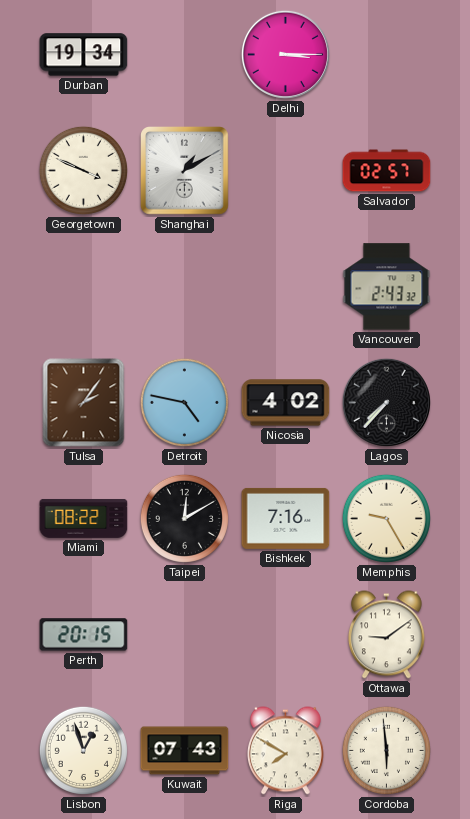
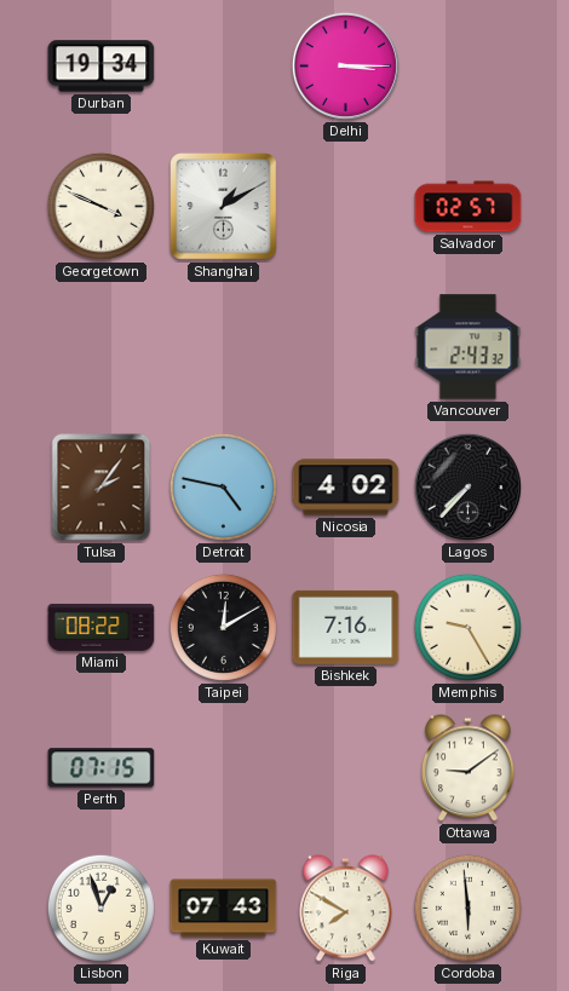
Perth: 20:15 -> 07:15
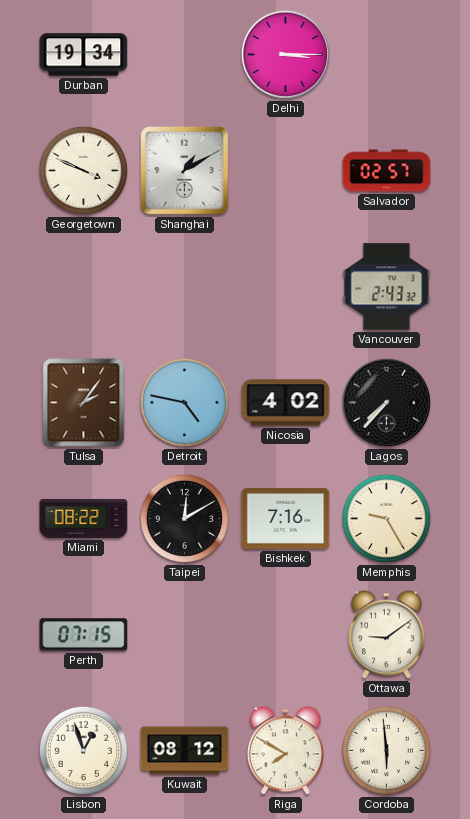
Kuwait: 07:43 -> 08:12
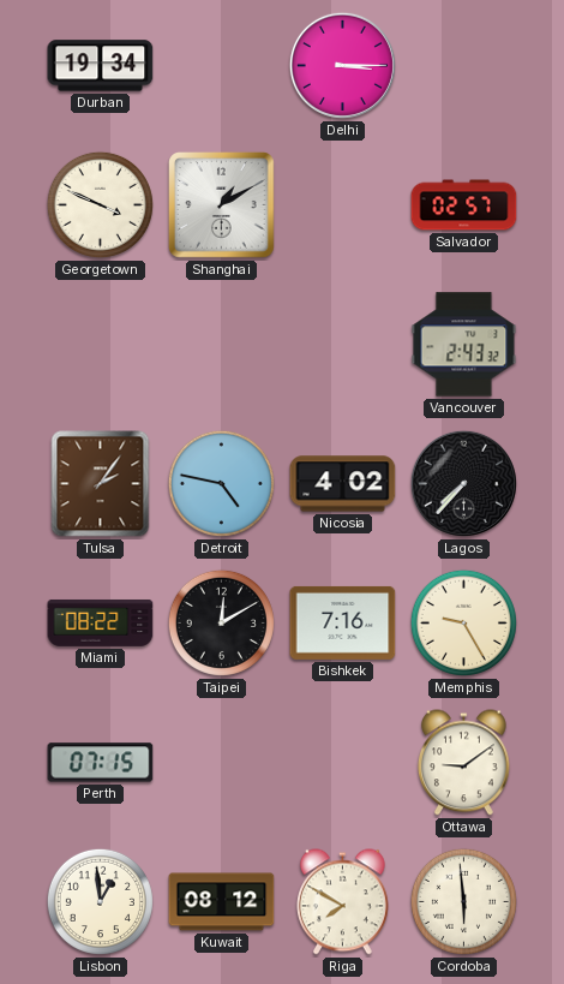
Lisbon: 12:57 -> 12:59
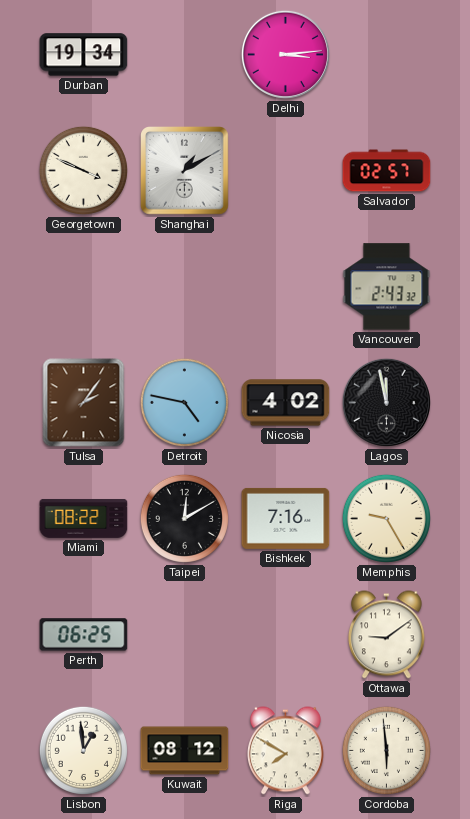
Delhi: 3:15 -> 3:14
Lagos: 7:37 -> 11:58
Perth: 07:15 -> 06:25
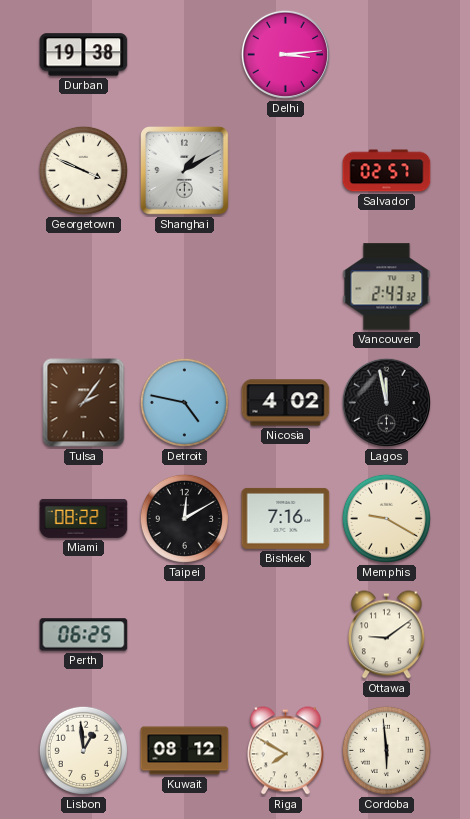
Durban: 19:34 -> 19:38
Memphis: 9:25 -> 9:20
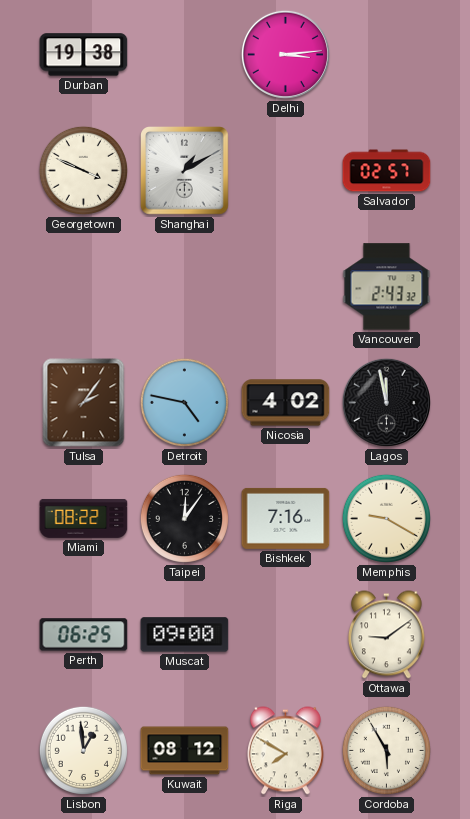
Taipei: 12:10 -> 12:06
Muscat: none -> 09:00
Cordoba: 5:59 -> 5:55
